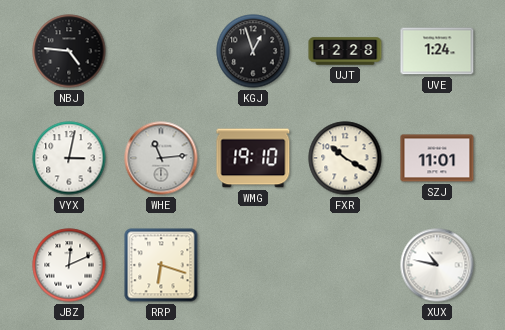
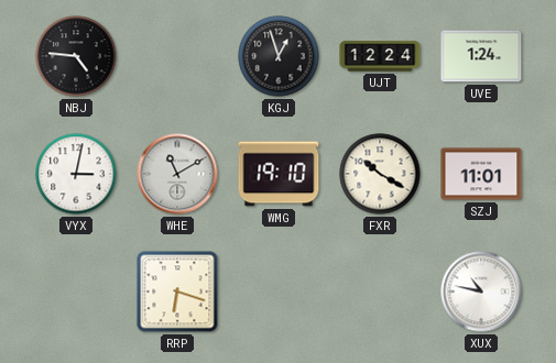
UJT: 12:28 -> 12:24
WHE: 11:14 -> 11:10
JBZ: 12:11 -> none
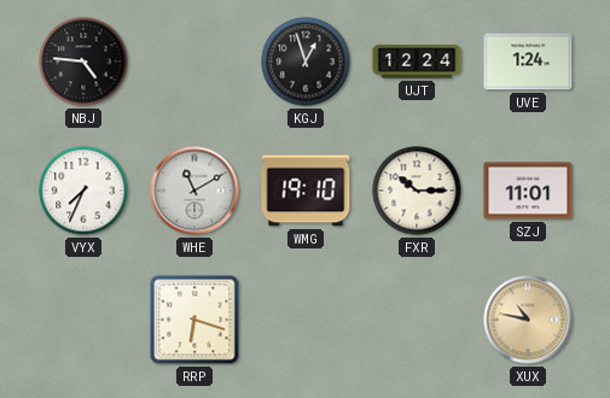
VYX: 3:02 -> 7:34
FXR: 10:20 -> 10:15
XUX dial: white -> champagne
